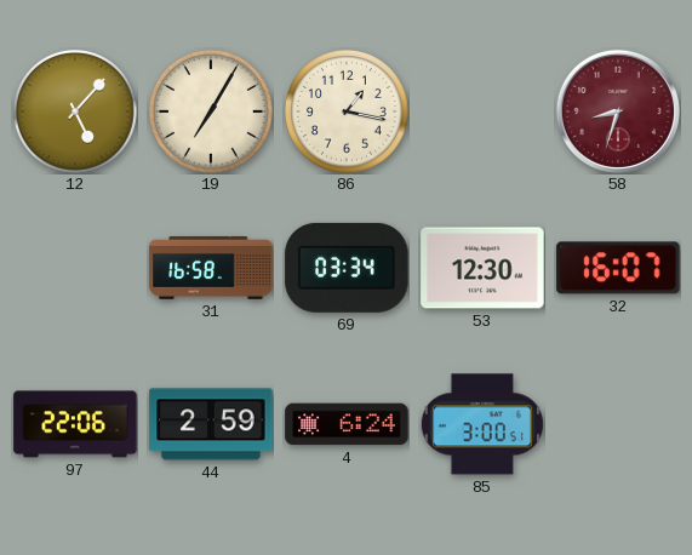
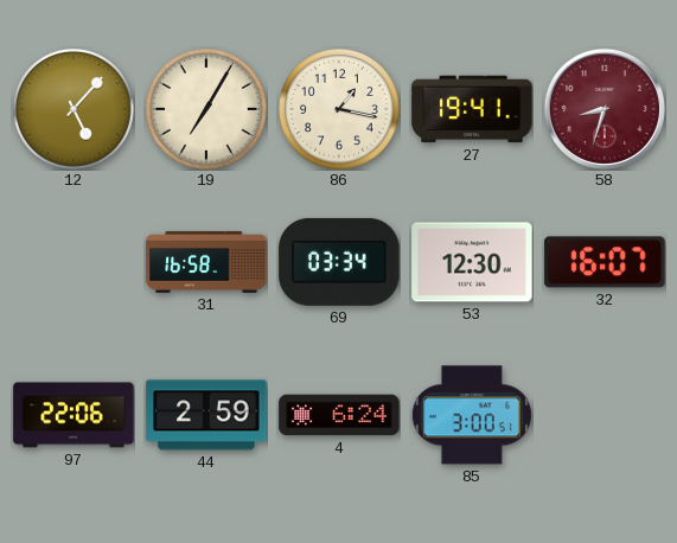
27: none -> 19:41
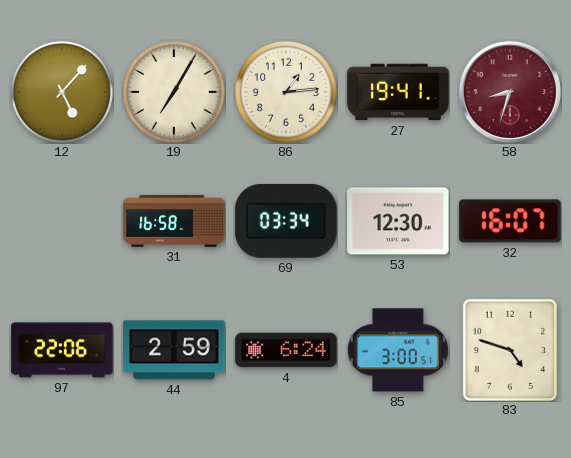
86: 1:17 -> 1:14
83: none -> 4:48
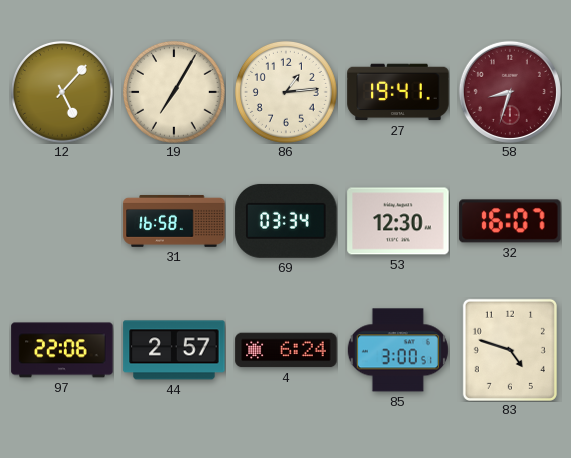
44: 2:59 -> 2:57
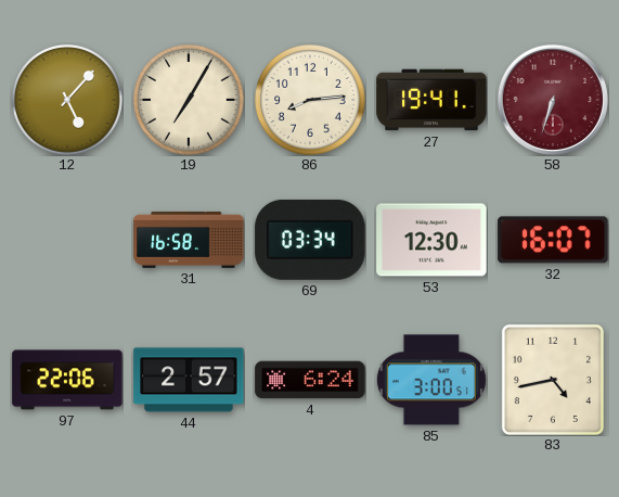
86: 1:14 -> 8:14
58: 8:33 -> 6:33
83: 4:48 -> 4:43
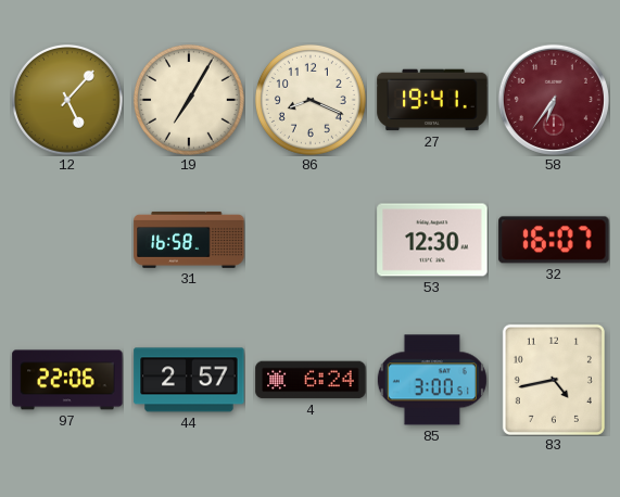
86: 8:14 -> 8:19
58: 6:33 -> 6:36
69: 03:34 -> none
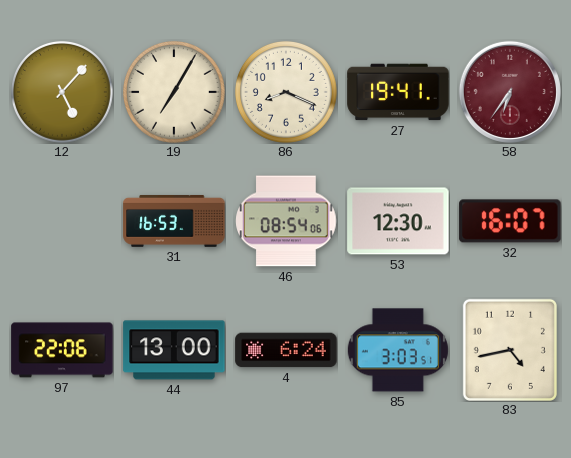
31: 16:58 -> 16:53
46: none -> 08:54
44: 2:57 -> 13:00
85: 3:00 -> 3:03
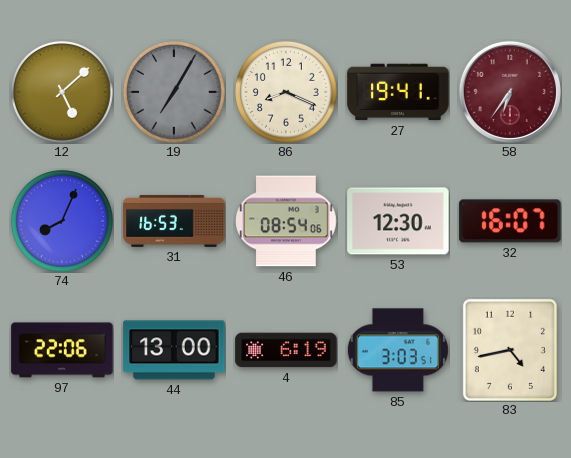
12: 5:07 -> 5:08
19 dial: cream -> grey
74: none -> 8:04
4: 6:24 -> 6:19
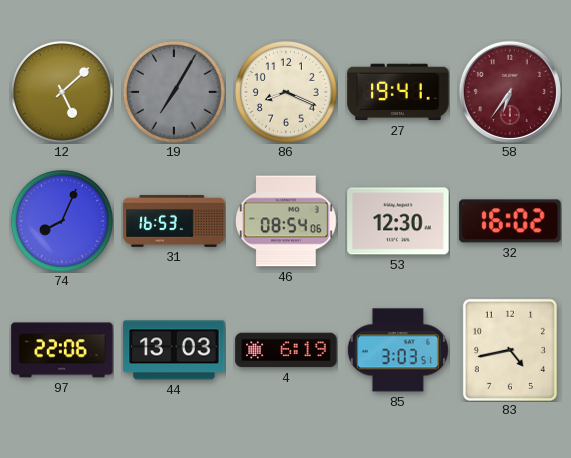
32: 16:07 -> 16:02
44: 13:00 -> 13:03
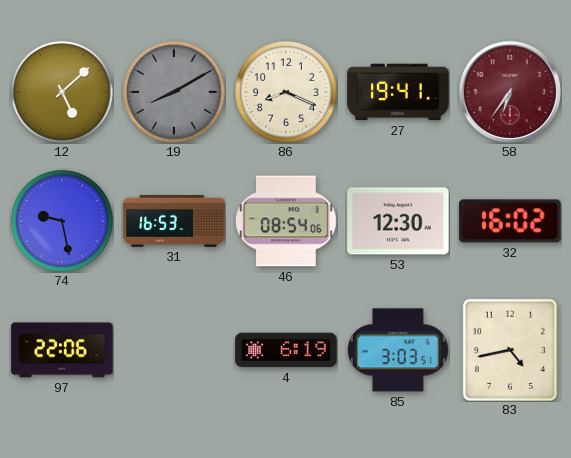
19: 7:05 -> 8:10
74: 8:04 -> 9:28
44: 13:03 -> none
